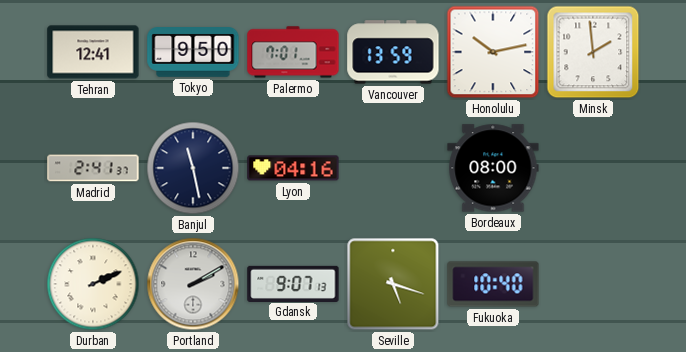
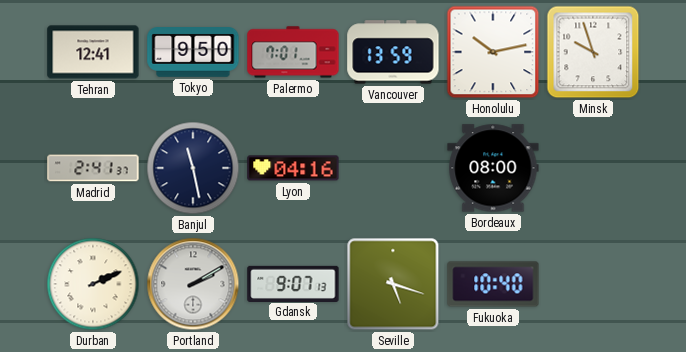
Minsk: 1:59 -> 9:57
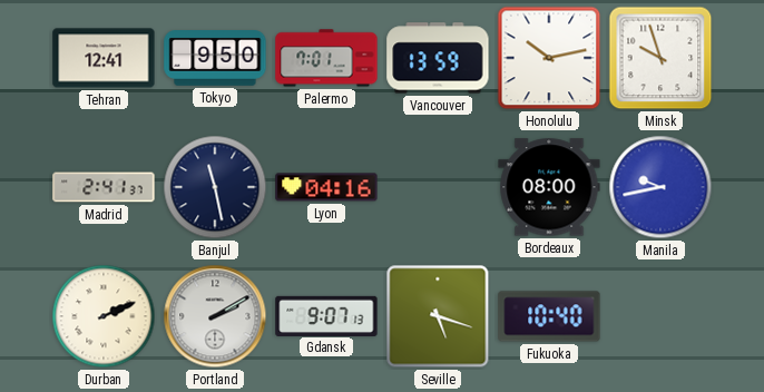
Manila: none -> 9:43
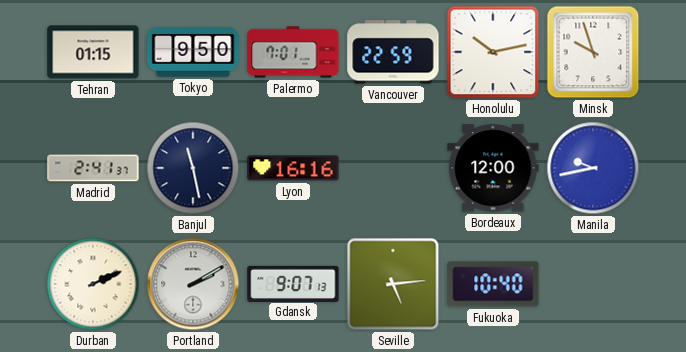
Tehran: 12:41 -> 01:15
Vancouver: 13:59 -> 22:59
Lyon: 04:16 -> 16:16
Bordeaux: 08:00 -> 12:00
Seville: 5:18 -> 5:14
